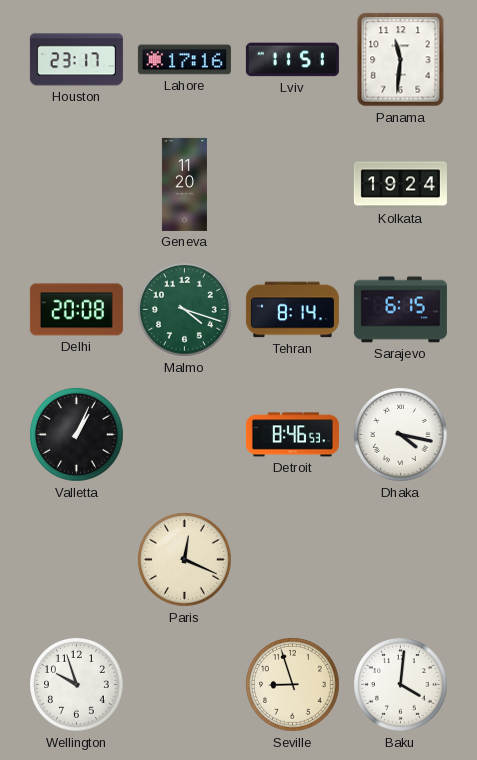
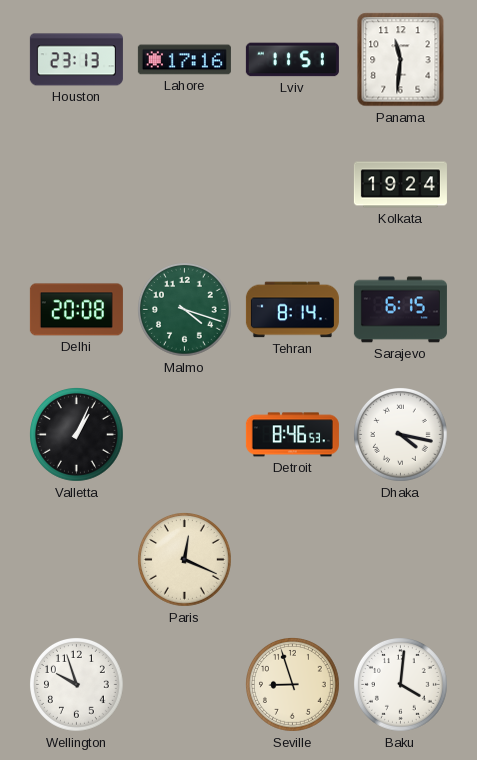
Houston: 23:17 -> 23:13
Geneva: 11:20 -> none
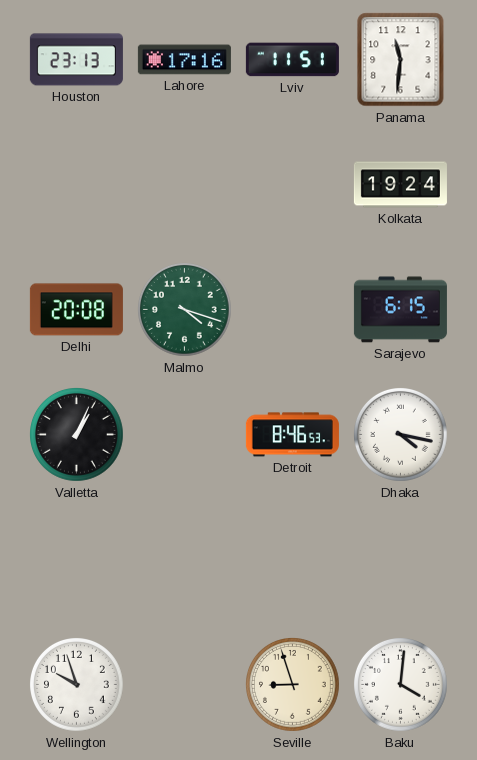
Tehran: 8:14 -> none
Paris: 12:19 -> none
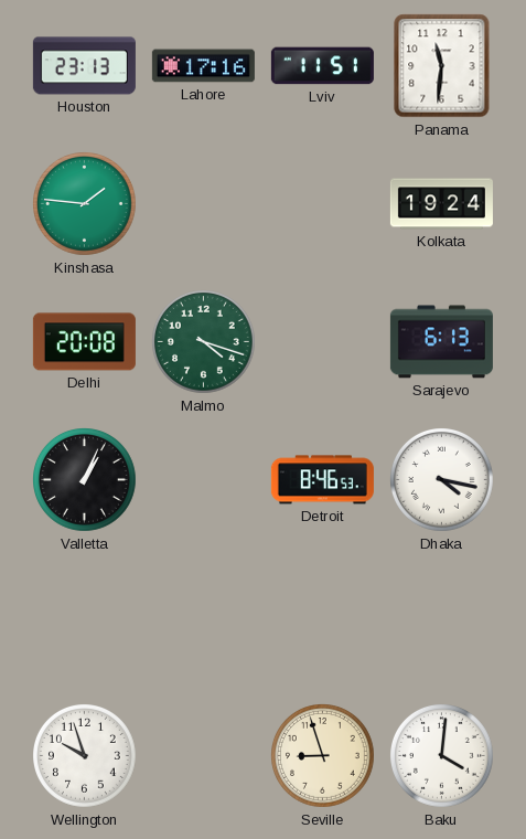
Kinshasa: none -> 1:46
Sarajevo: 6:15 -> 6:13
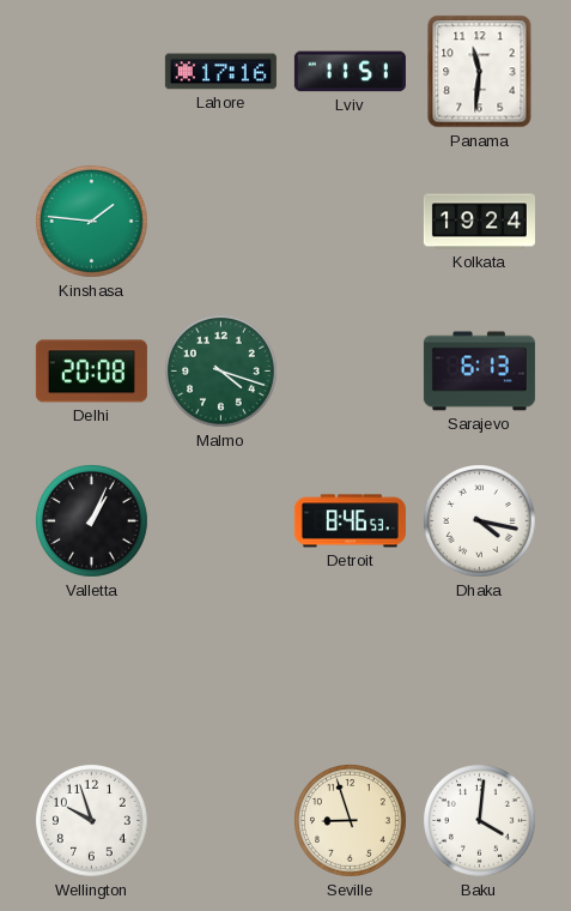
Houston: 23:13 -> none
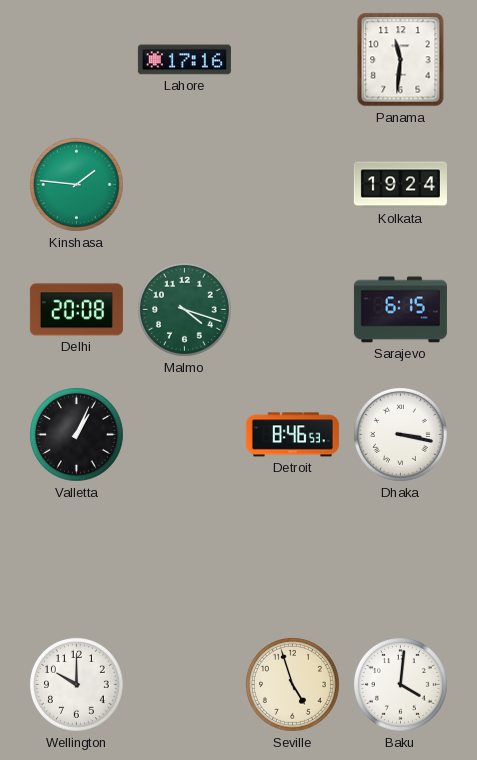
Lviv: 11:51 -> none
Sarajevo: 6:13 -> 6:15
Dhaka: 4:17 -> 3:17
Wellington: 9:57 -> 10:00
Seville: 8:57 -> 4:57
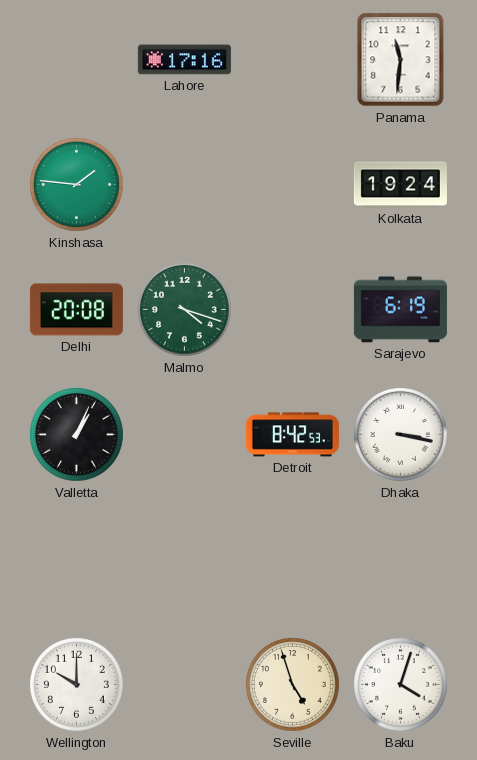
Sarajevo: 6:15 -> 6:19
Detroit: 8:46 -> 8:42
Baku: 4:01 -> 4:03
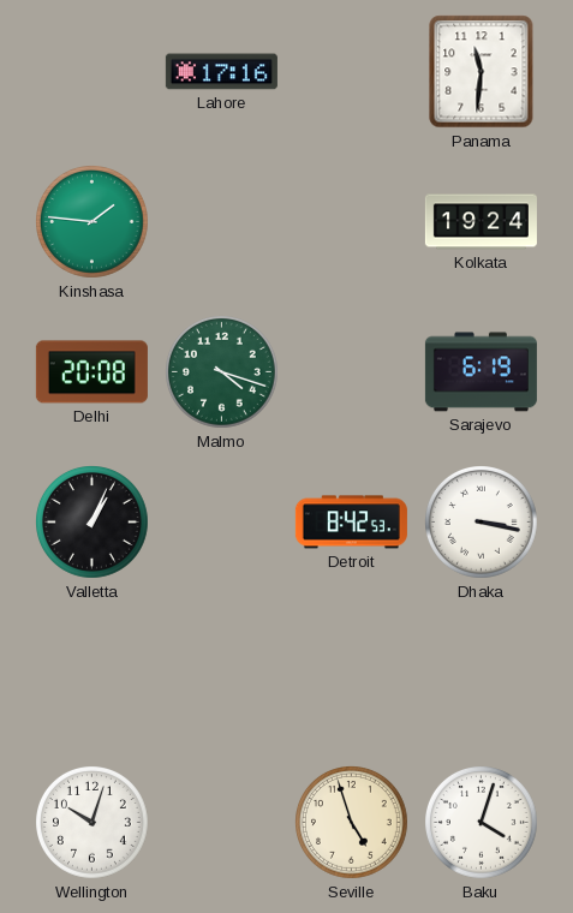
Wellington: 10:00 -> 10:03
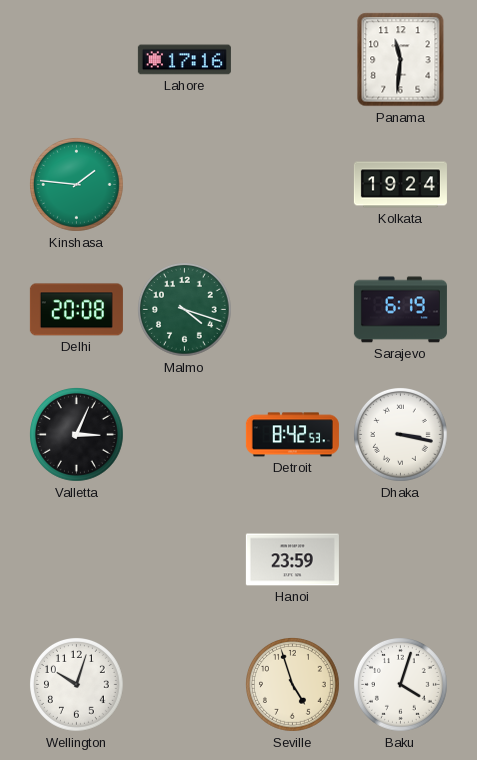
Valletta: 1:04 -> 3:04
Hanoi: none -> 23:59
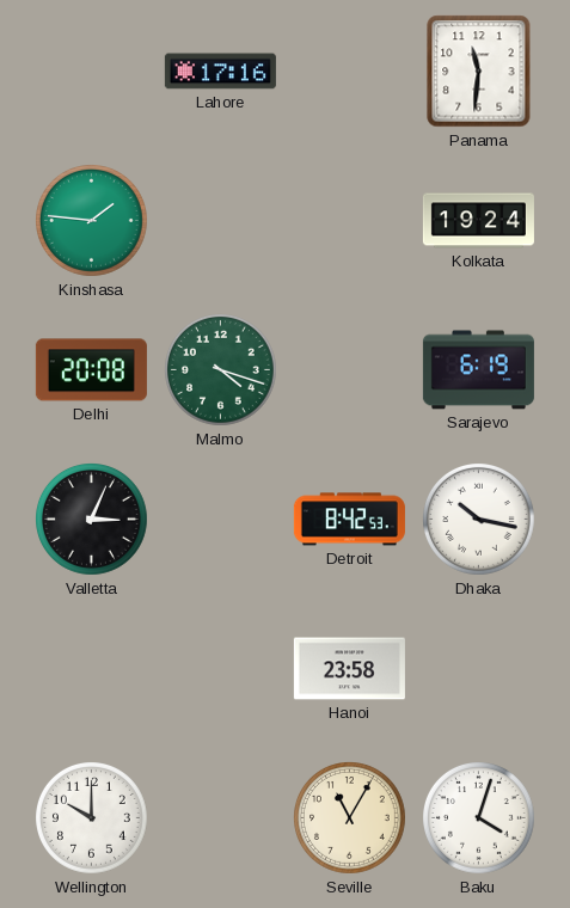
Dhaka: 3:17 -> 10:17
Hanoi: 23:59 -> 23:58
Wellington: 10:03 -> 10:00
Seville: 4:57 -> 11:05
